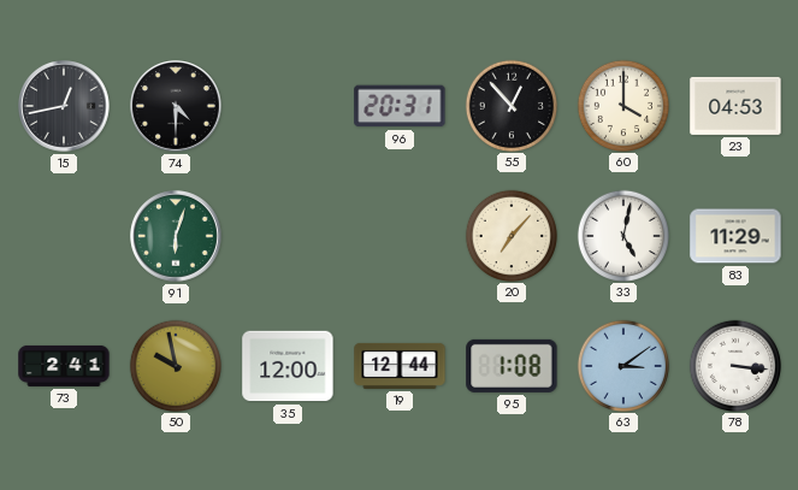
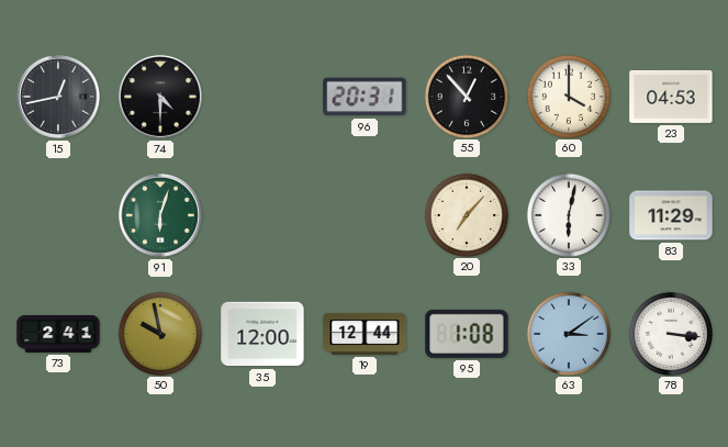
33: 5:02 -> 6:02
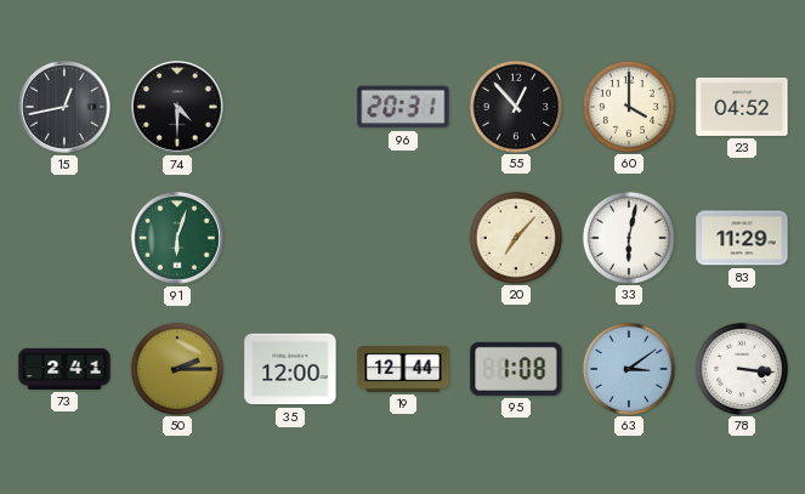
23: 04:53 -> 04:52
50: 9:58 -> 2:15
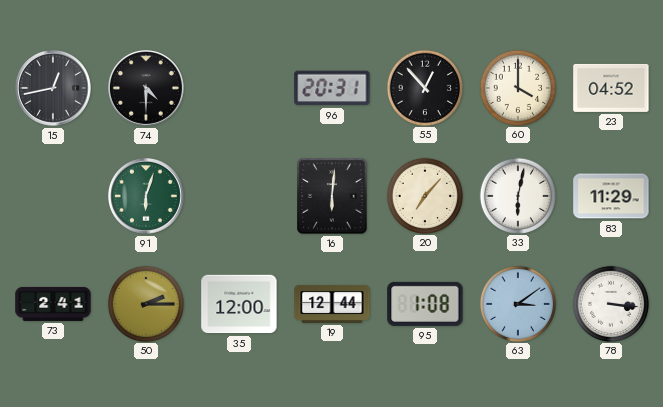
16: none -> 6:01
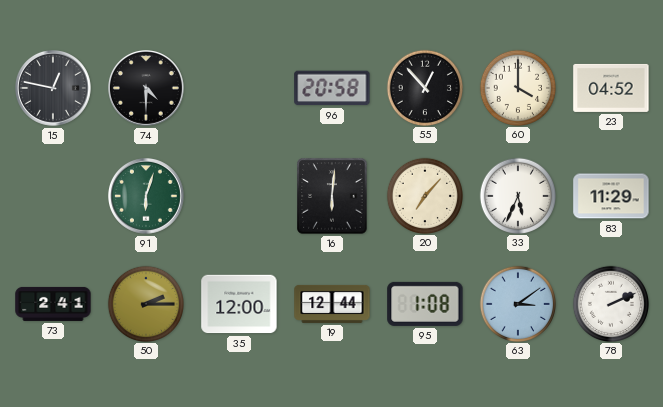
15: 12:43 -> 12:47
96: 20:31 -> 20:58
33: 6:02 -> 5:34
78: 3:16 -> 2:11
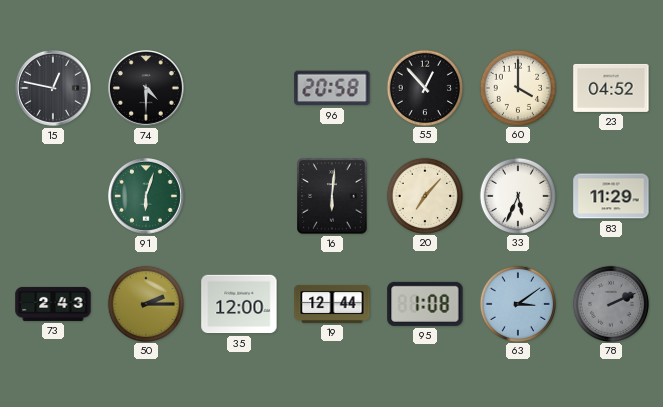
73: 2:41 -> 2:43
78 dial: white -> grey
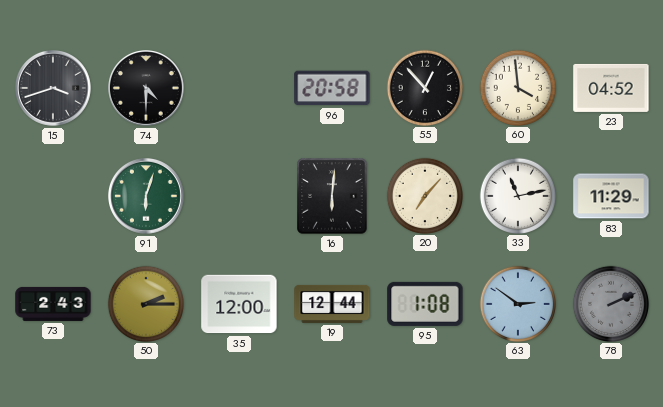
15: 12:47 -> 3:42
60: 4:00 -> 3:59
33: 5:34 -> 11:13
63: 3:09 -> 2:51
